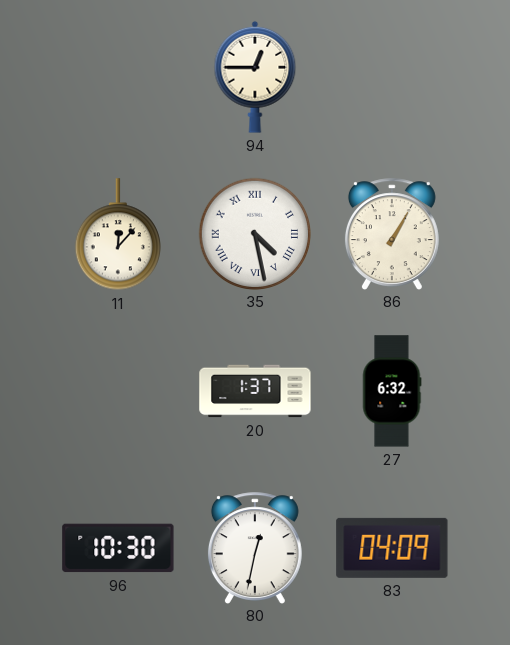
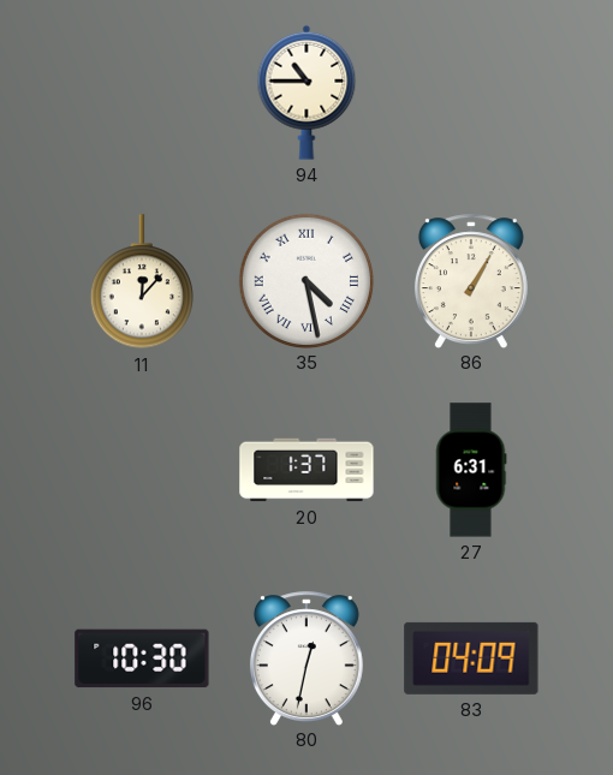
94: 12:45 -> 10:45
27: 6:32 -> 6:31
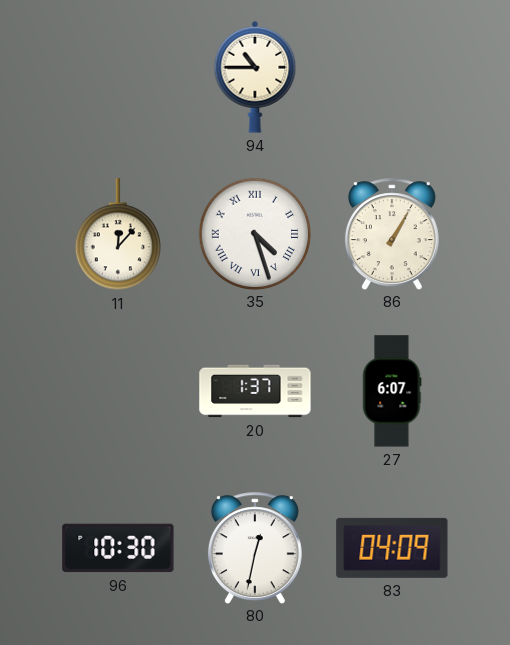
35: 4:28 -> 4:27
27: 6:31 -> 6:07
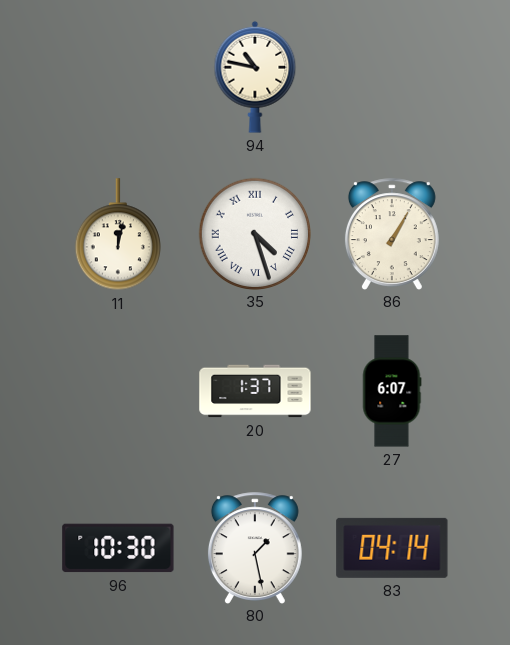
94: 10:45 -> 10:47
11: 12:07 -> 12:02
80: 12:32 -> 1:28
83: 04:09 -> 04:14
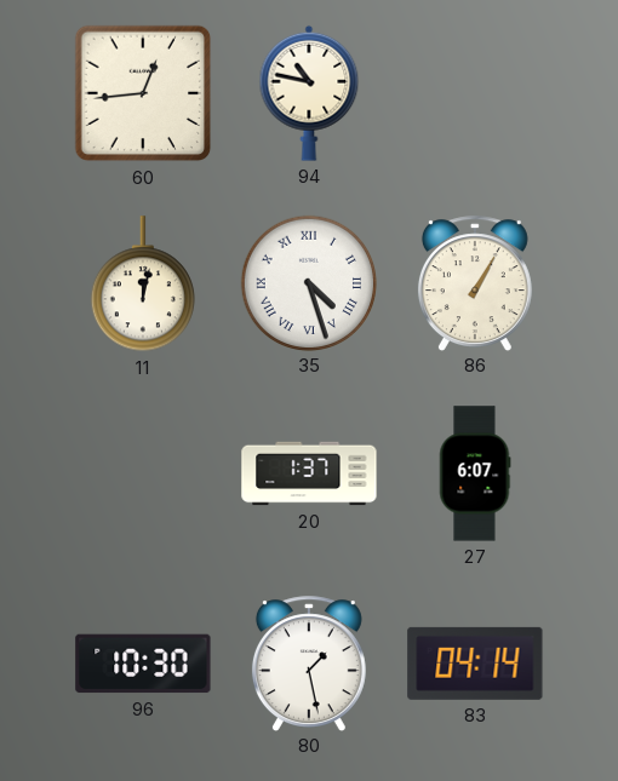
60: none -> 12:44
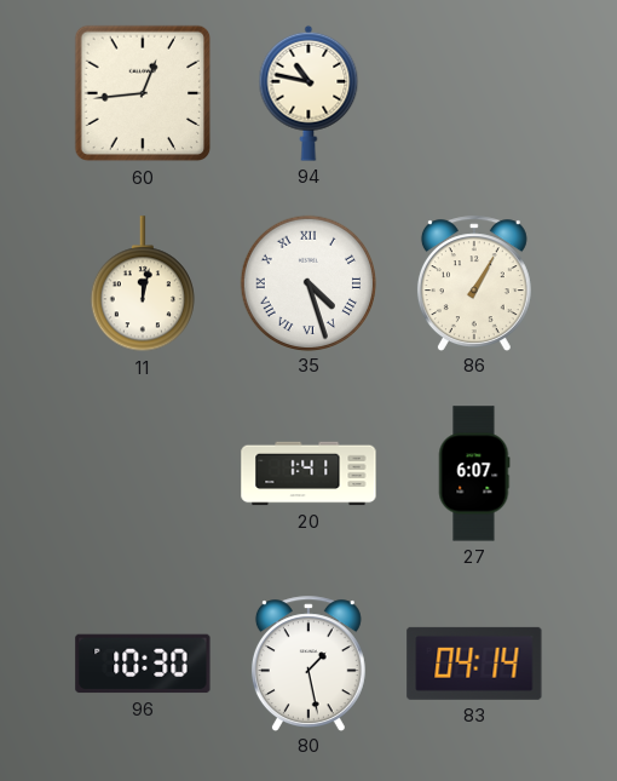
20: 1:37 -> 1:41
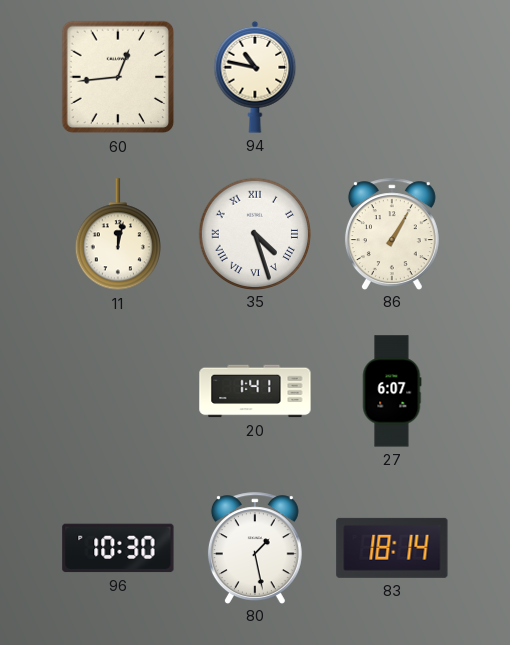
83: 04:14 -> 18:14
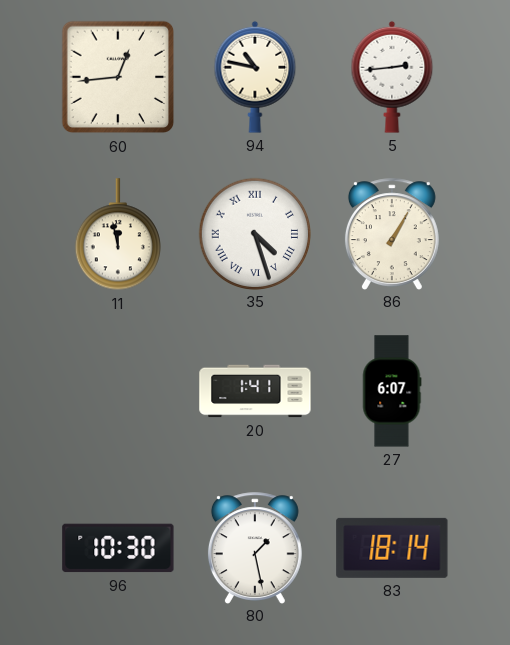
5: none -> 2:44
11: 12:02 -> 11:58
